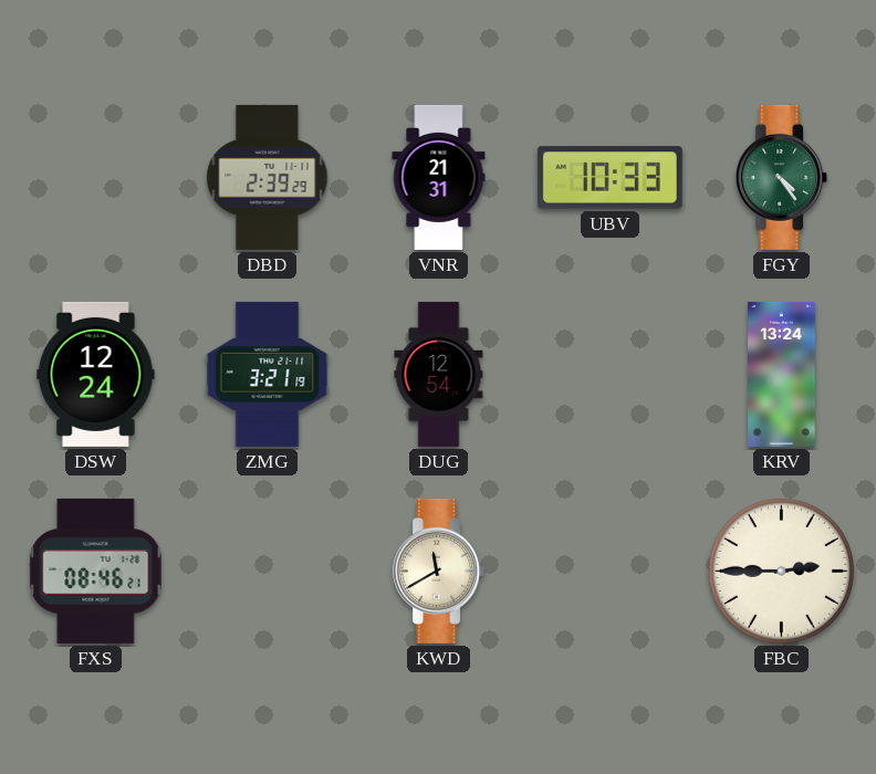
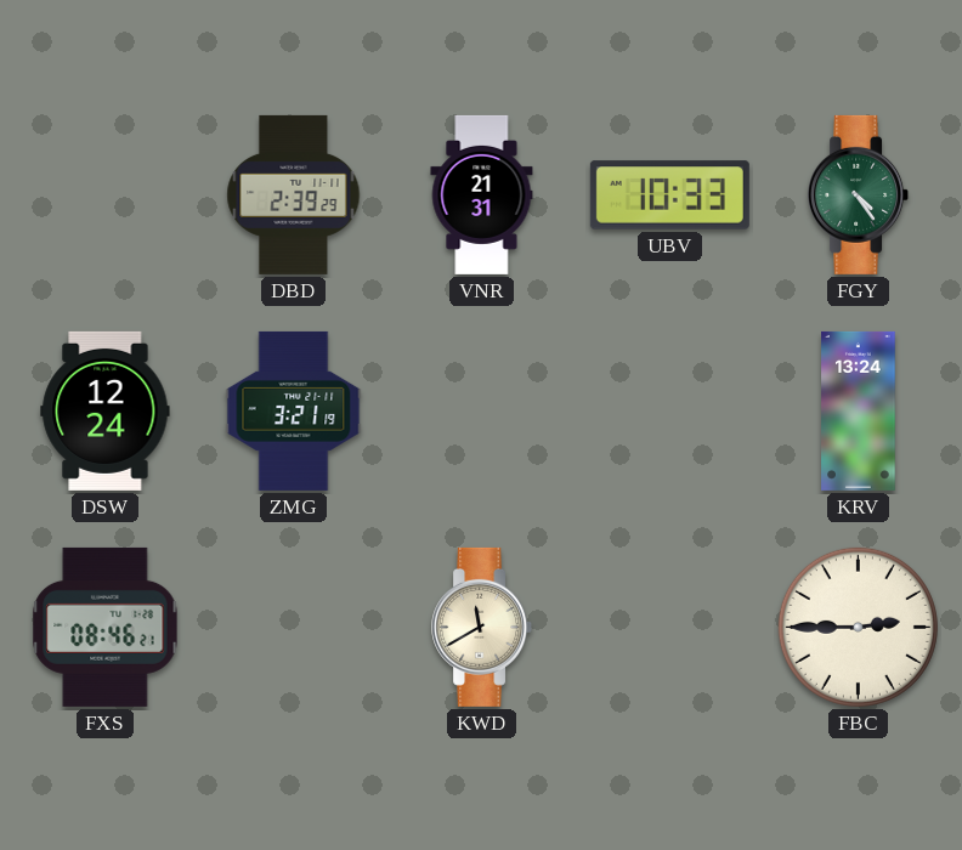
DUG: 12:54 -> none
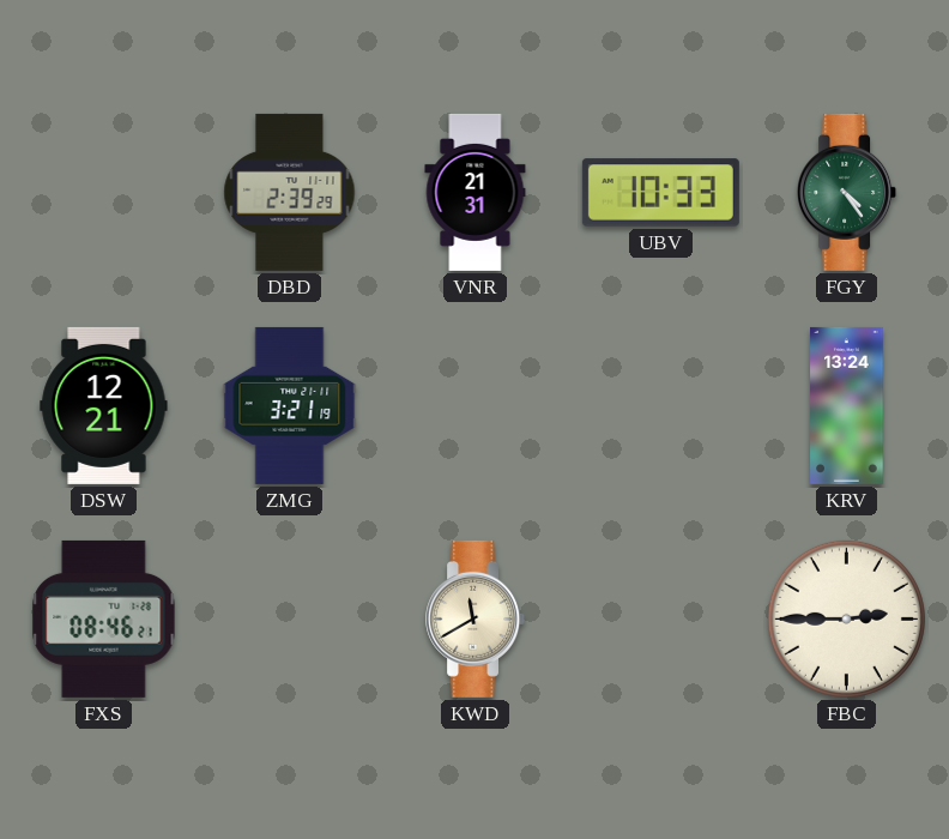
DSW: 12:24 -> 12:21
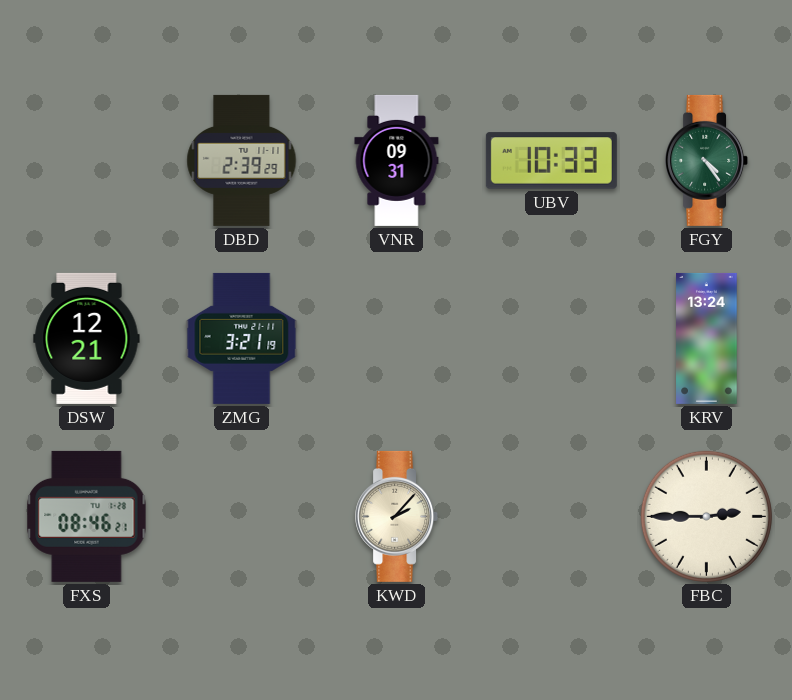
VNR: 21:31 -> 09:31
KWD: 11:40 -> 2:07
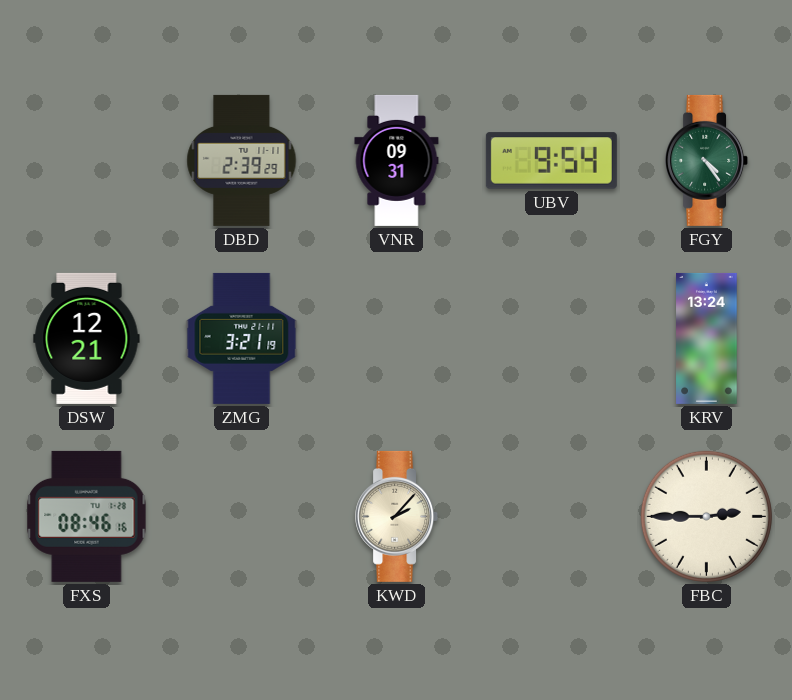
UBV: 10:33 -> 9:54
FXS: 08:46:21 -> 08:46:16
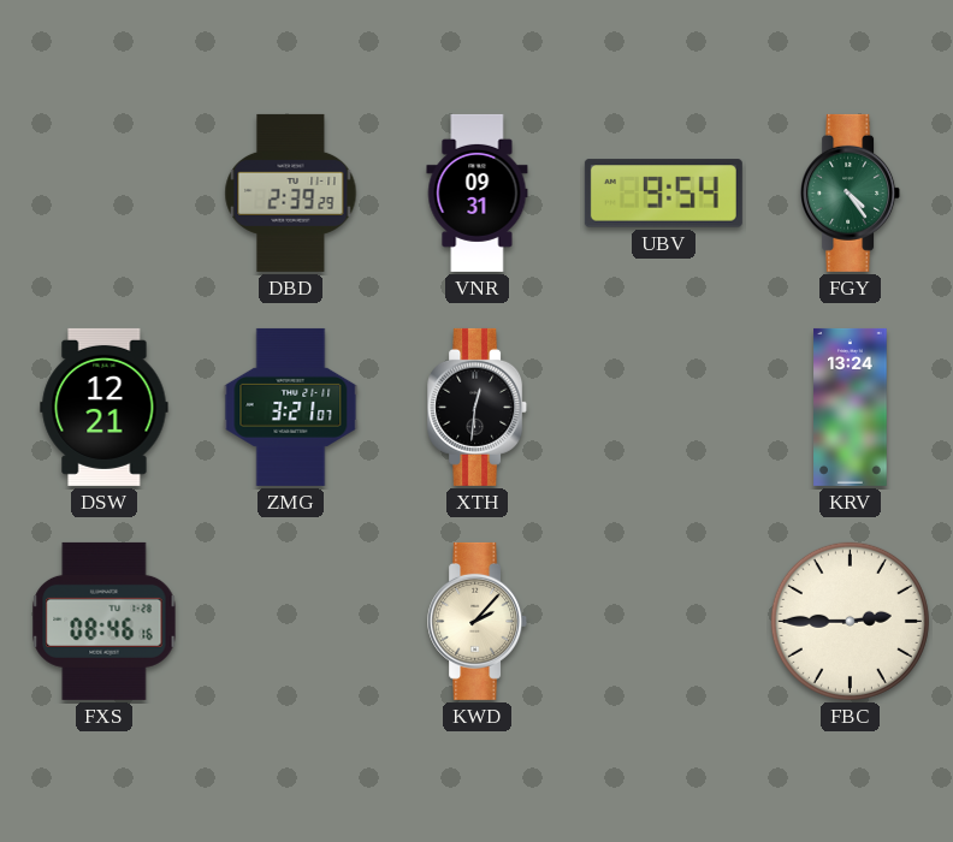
ZMG: 3:21:19 -> 3:21:07
XTH: none -> 12:31
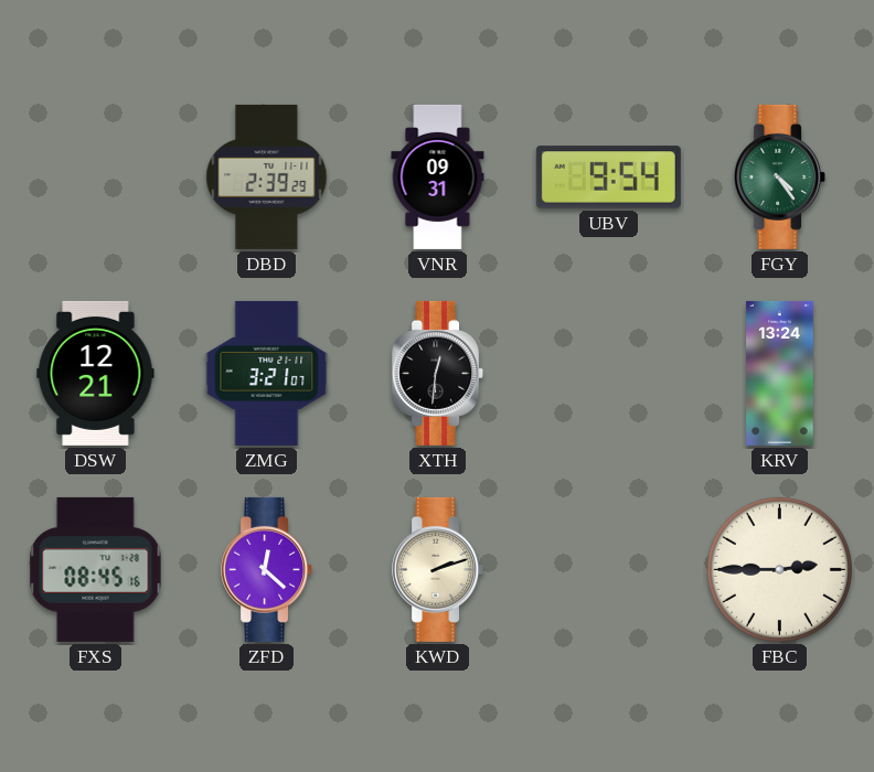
FXS: 08:46 -> 08:45
ZFD: none -> 12:22
KWD: 2:07 -> 2:12
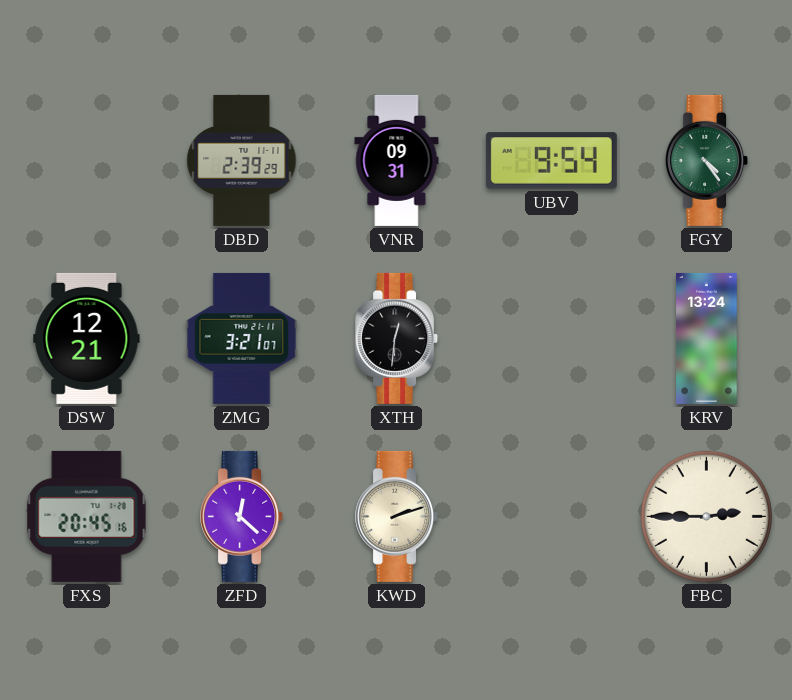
FXS: 08:45 -> 20:45
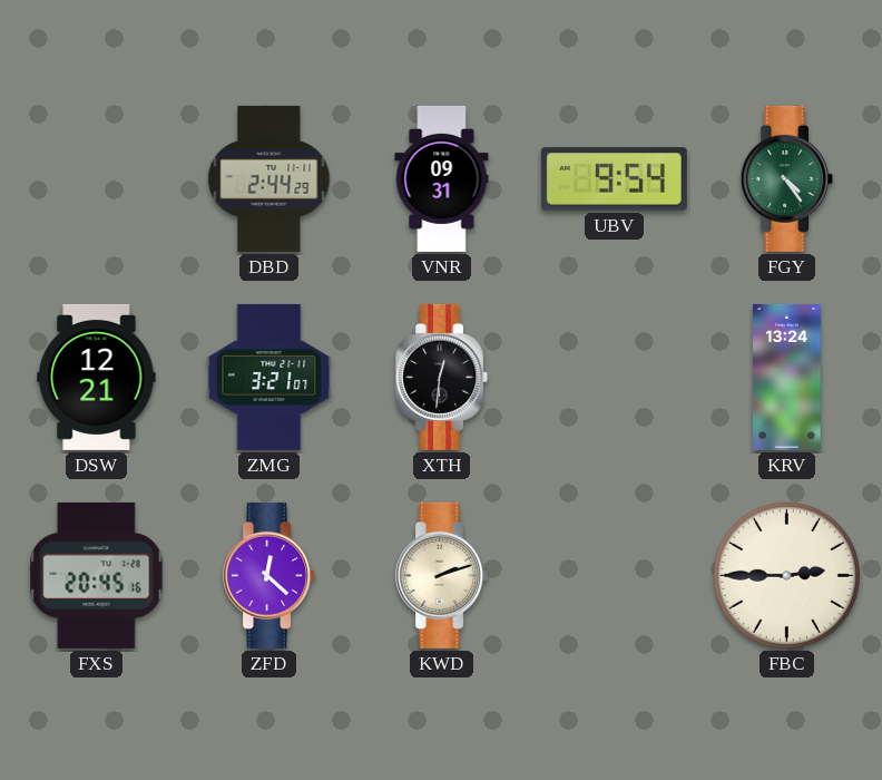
DBD: 2:39 -> 2:44
